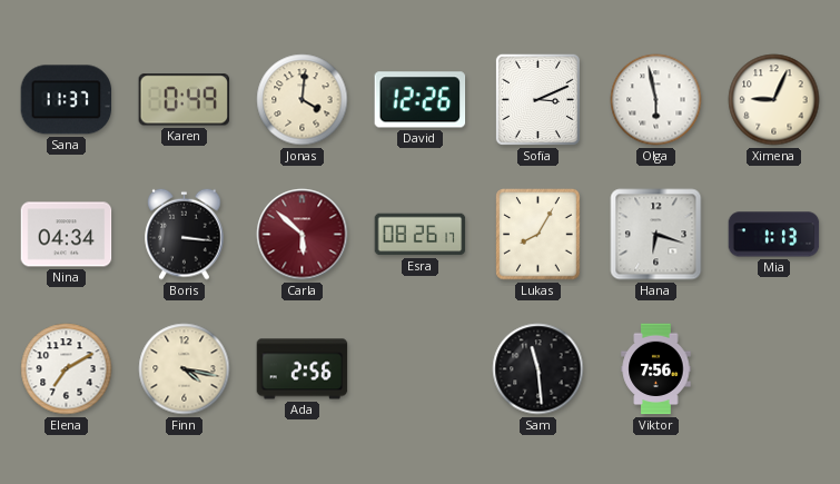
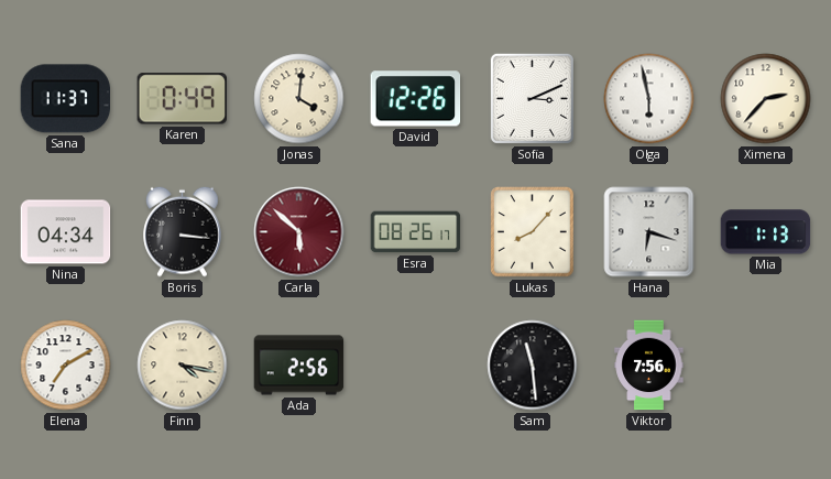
Ximena: 9:04 -> 2:37
Lukas: 8:05 -> 8:07
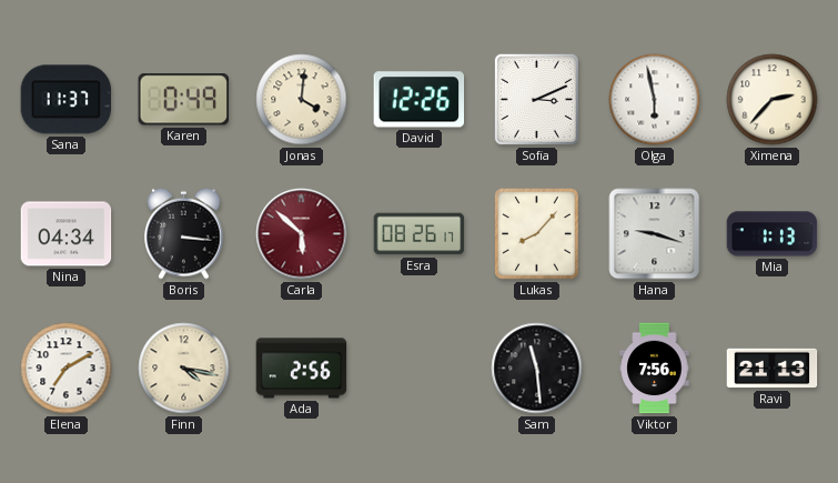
Hana: 6:18 -> 9:18
Ravi: none -> 21:13
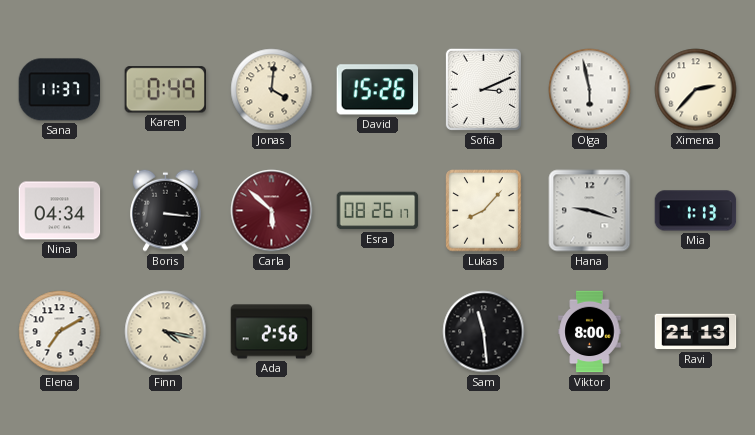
David: 12:26 -> 15:26
Viktor: 7:56 -> 8:00
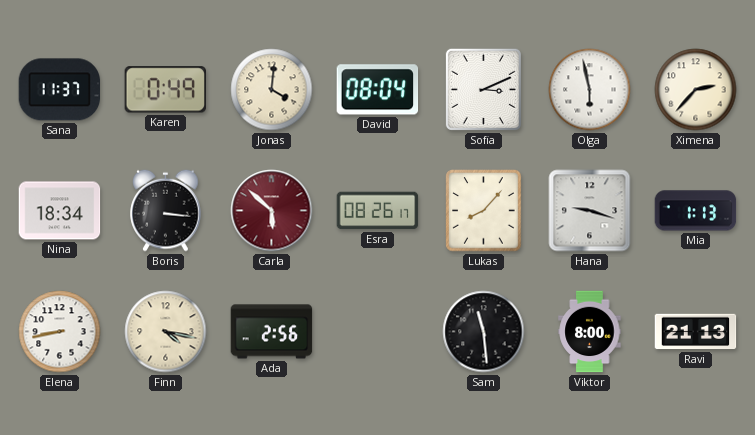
David: 15:26 -> 08:04
Nina: 04:34 -> 18:34
Elena: 7:10 -> 8:43
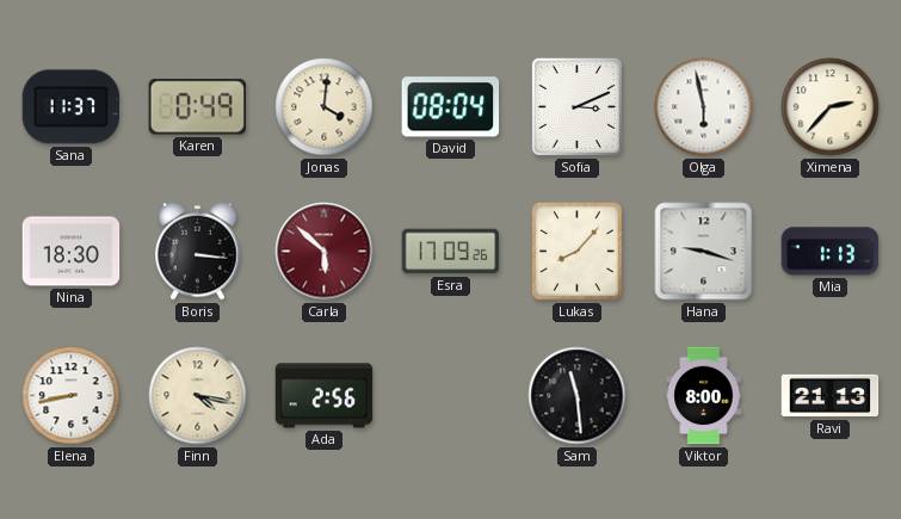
Nina: 18:34 -> 18:30
Esra: 08:26 -> 17:09
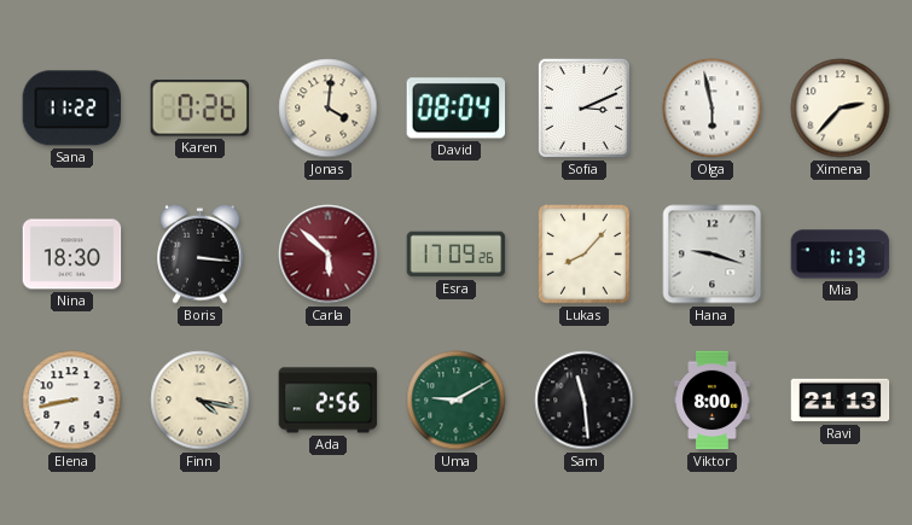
Sana: 11:37 -> 11:22
Karen: 0:49 -> 0:26
Uma: none -> 9:10
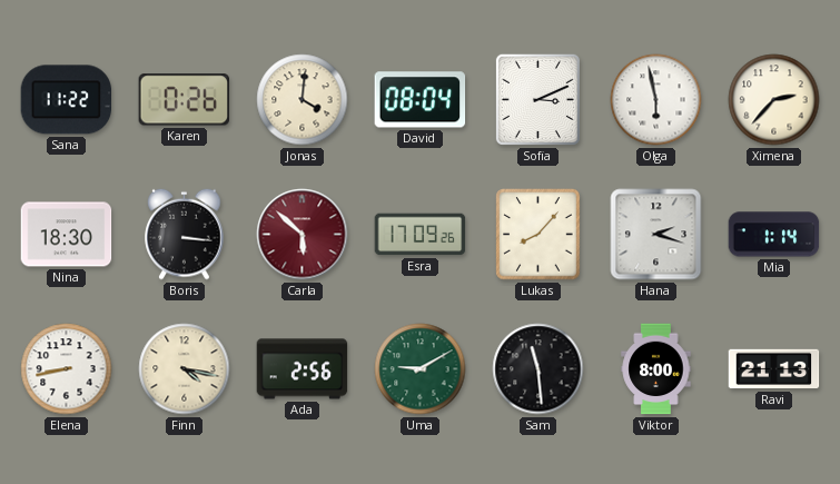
Hana: 9:18 -> 2:18
Mia: 1:13 -> 1:14
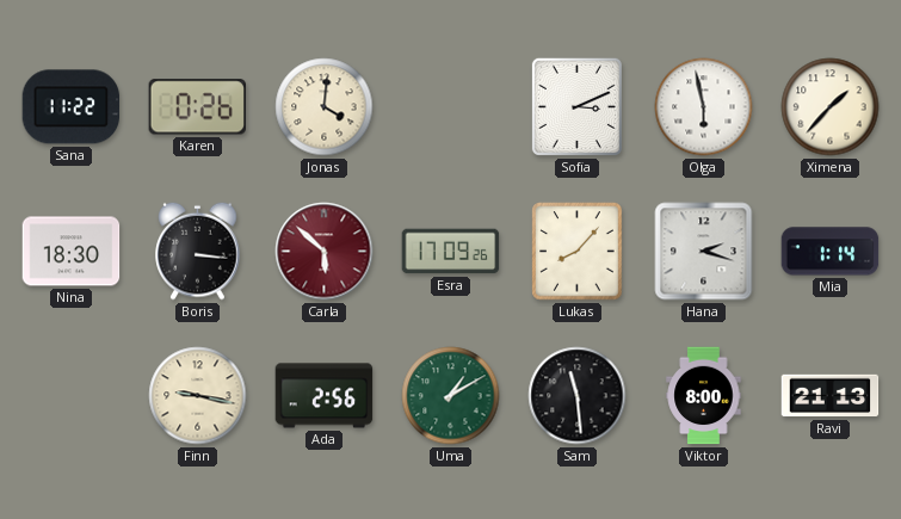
David: 08:04 -> none
Ximena: 2:37 -> 1:37
Elena: 8:43 -> none
Finn: 4:17 -> 9:17
Uma: 9:10 -> 1:10
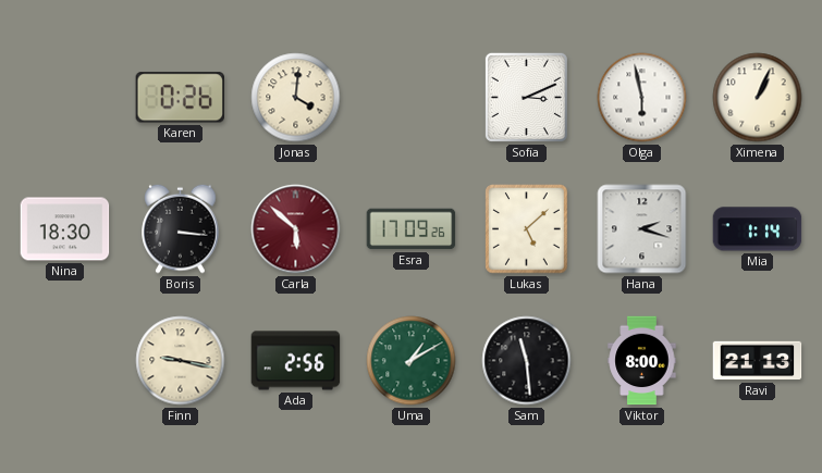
Sana: 11:22 -> none
Ximena: 1:37 -> 1:04
Lukas: 8:07 -> 5:08
